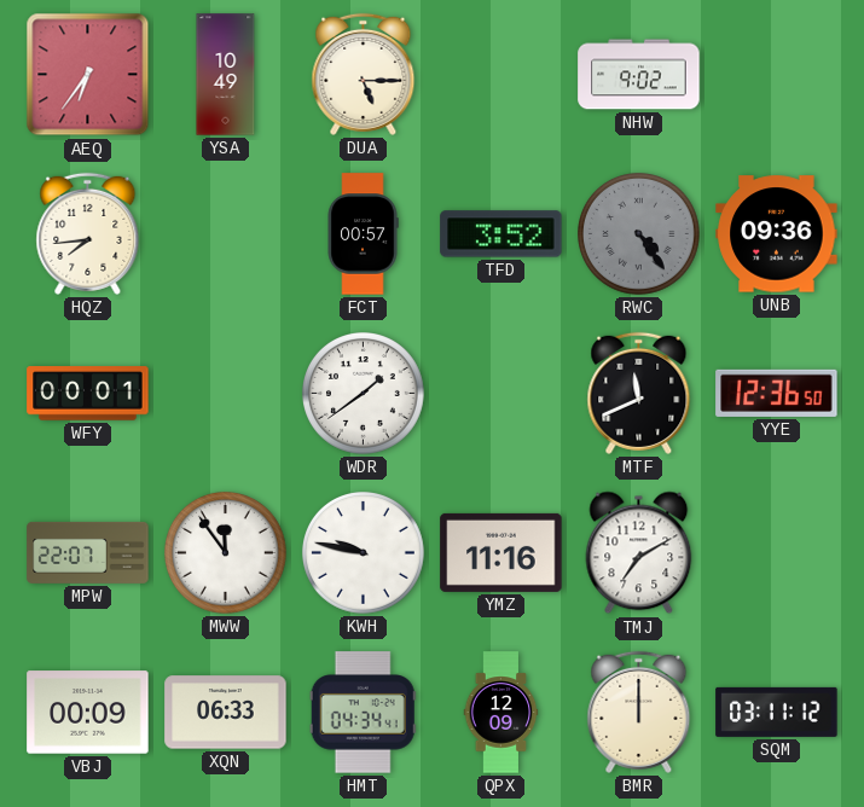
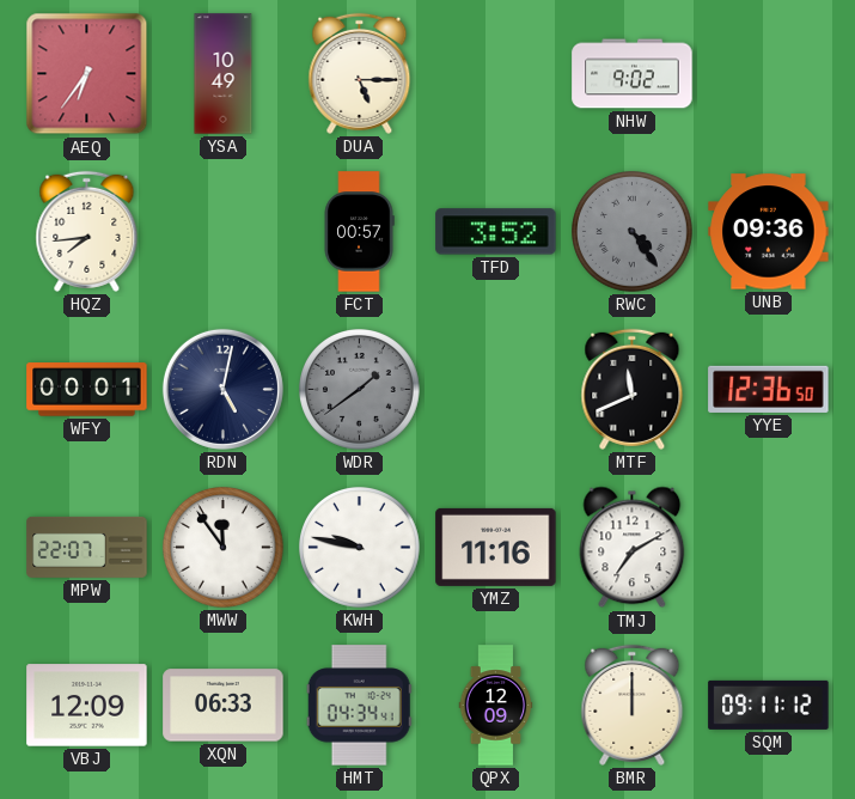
RDN: none -> 5:02
WDR dial: white -> grey
VBJ: 00:09 -> 12:09
SQM: 03:11 -> 09:11
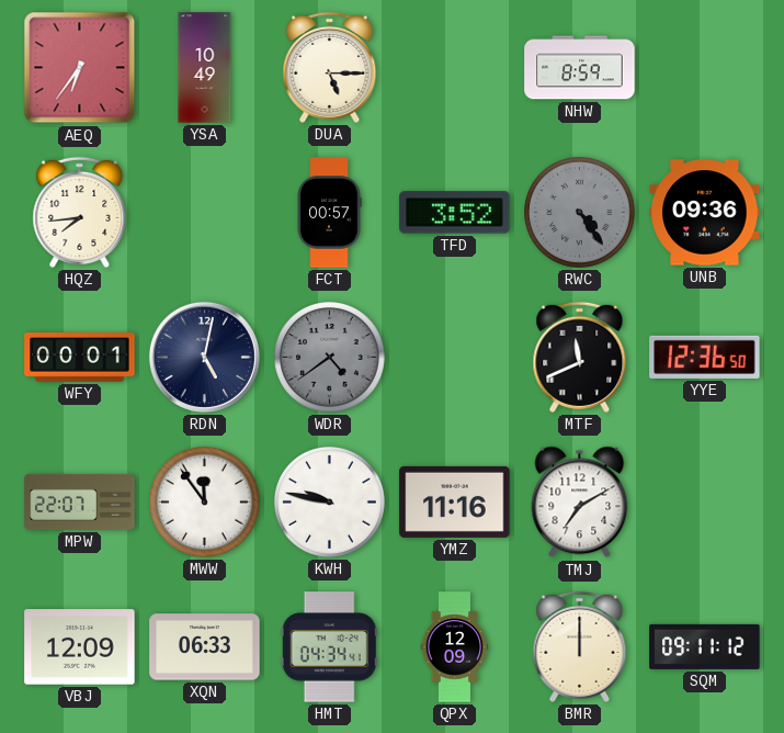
NHW: 9:02 -> 8:59
WDR: 1:39 -> 4:39
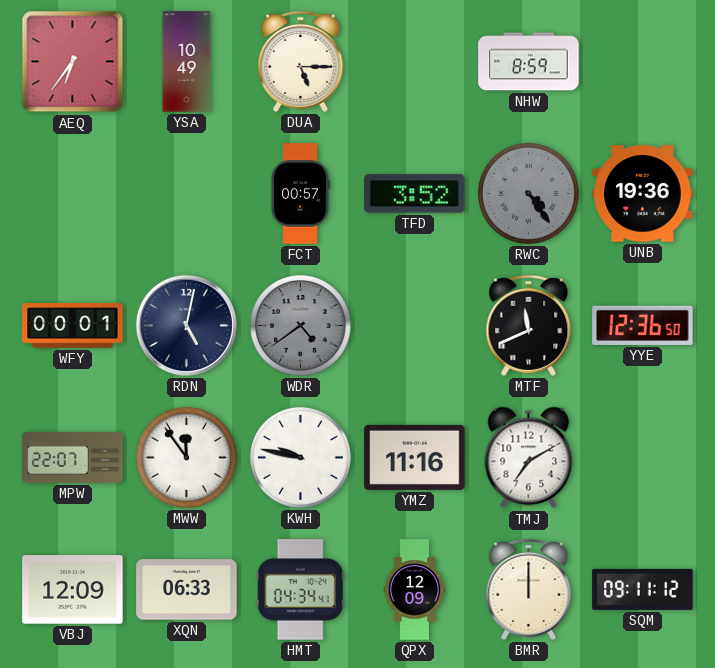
HQZ: 7:44 -> none
UNB: 09:36 -> 19:36
